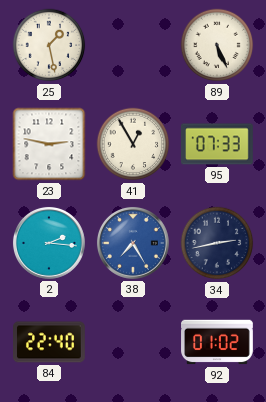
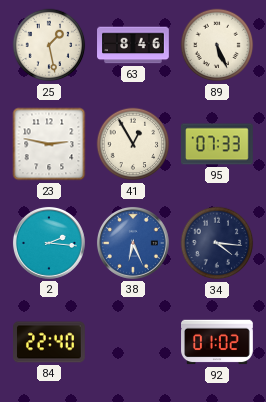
63: none -> 8:46
38: 7:25 -> 6:26
34: 2:43 -> 4:16
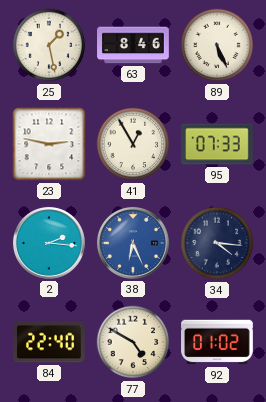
77: none -> 4:50
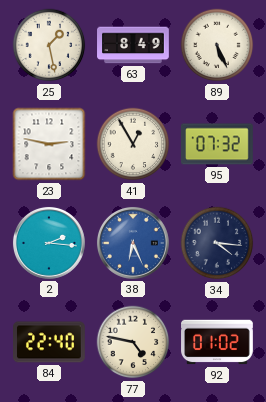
63: 8:46 -> 8:49
95: 07:33 -> 07:32
77: 4:50 -> 4:47
